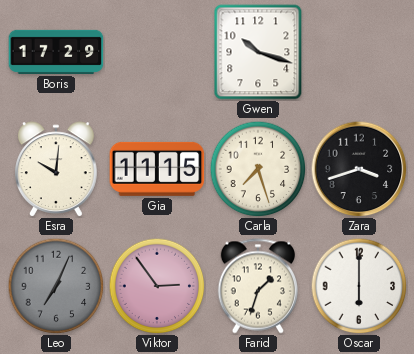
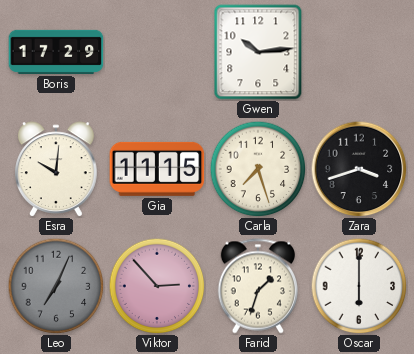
Gwen: 10:18 -> 10:14
Viktor: 2:54 -> 2:53
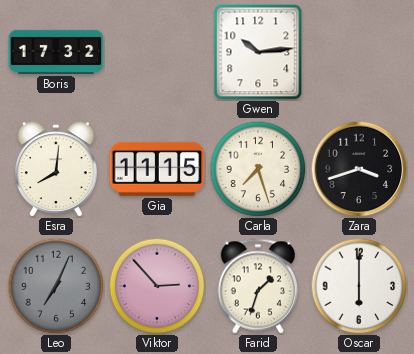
Boris: 17:29 -> 17:32
Esra: 10:01 -> 8:01
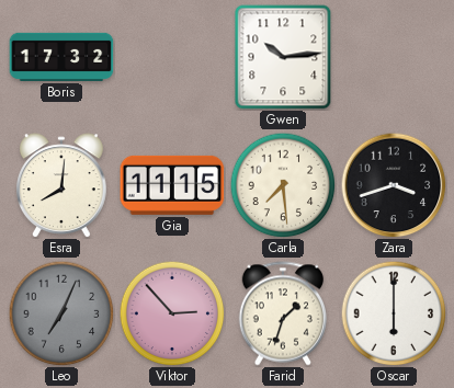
Carla: 7:27 -> 7:29
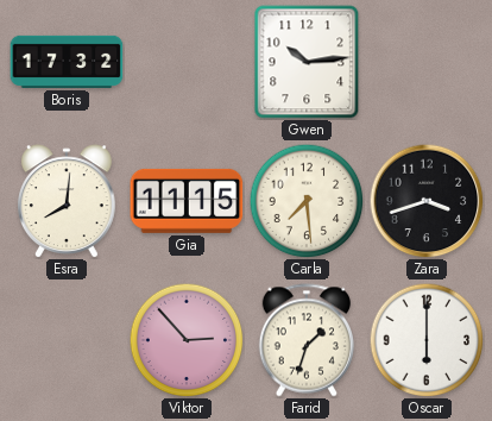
Leo: 7:04 -> none
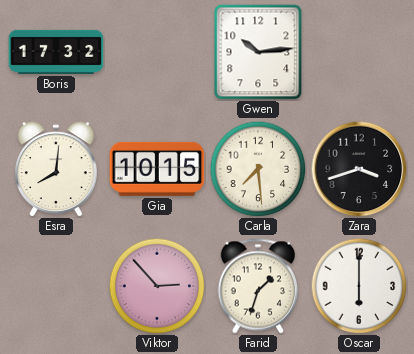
Gia: 11:15 -> 10:15
